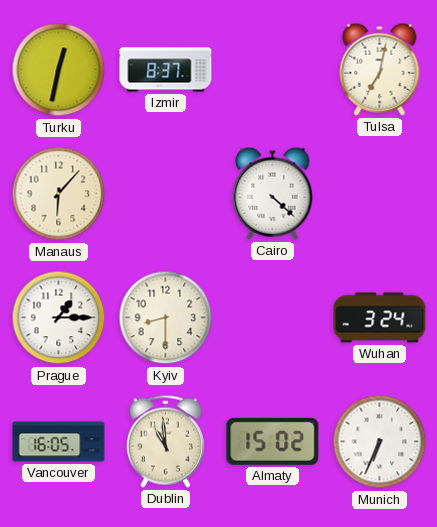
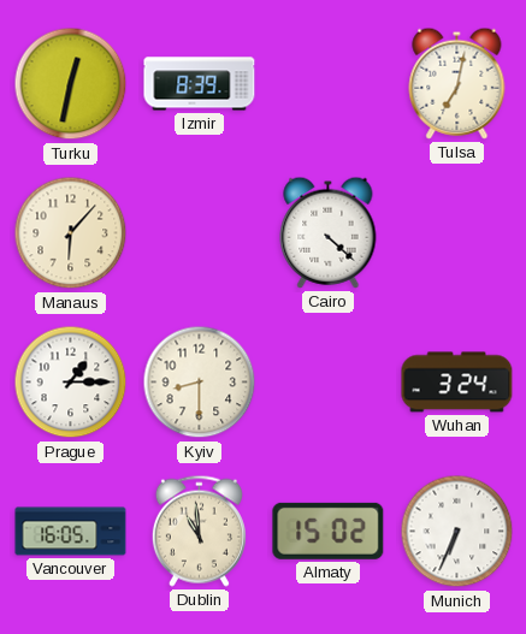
Izmir: 8:37 -> 8:39
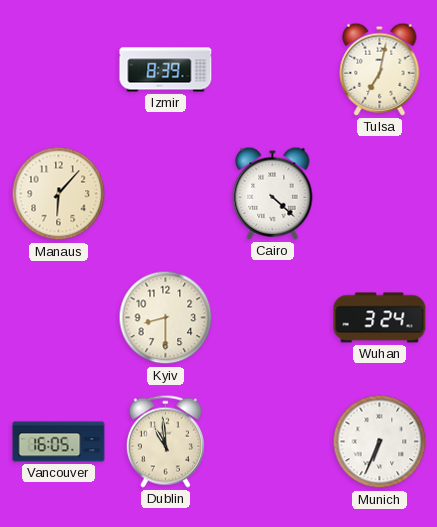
Turku: 12:32 -> none
Prague: 1:15 -> none
Almaty: 15:02 -> none
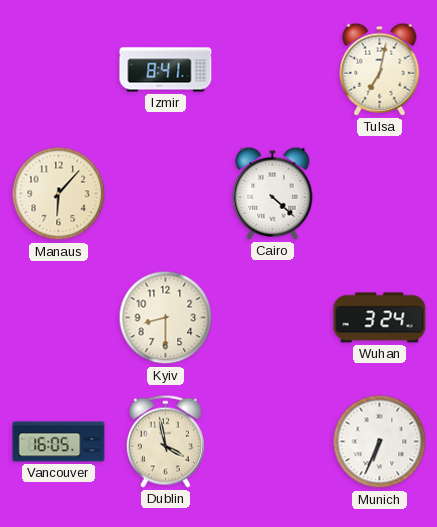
Izmir: 8:39 -> 8:41
Dublin: 10:59 -> 3:58
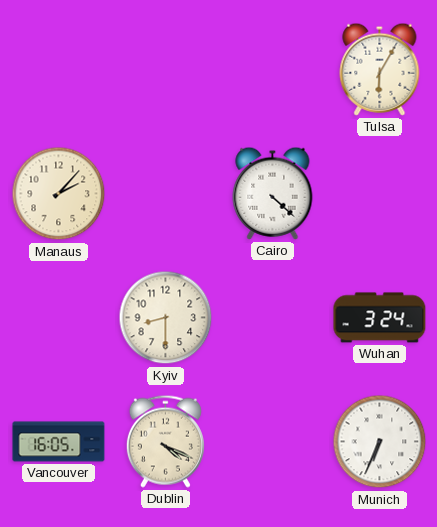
Izmir: 8:41 -> none
Tulsa: 7:02 -> 6:05
Manaus: 6:07 -> 2:07
Dublin: 3:58 -> 4:19
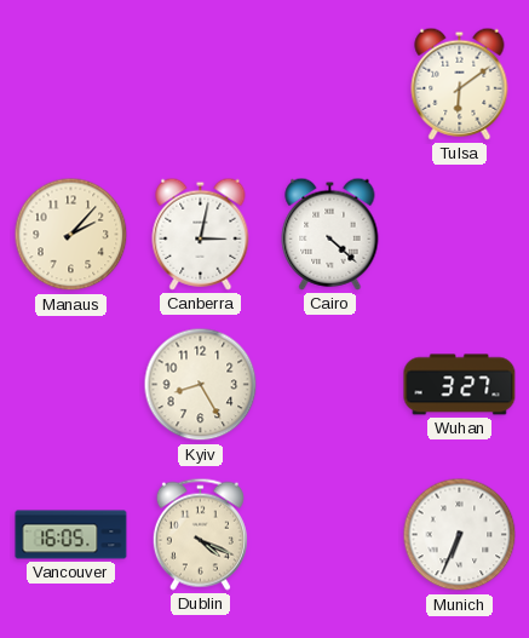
Tulsa: 6:05 -> 6:09
Canberra: none -> 3:02
Kyiv: 8:30 -> 8:25
Wuhan: 3:24 -> 3:27
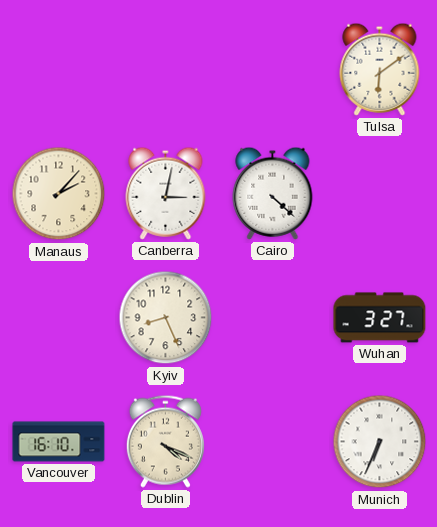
Kyiv: 8:25 -> 8:26
Vancouver: 16:05 -> 16:10
